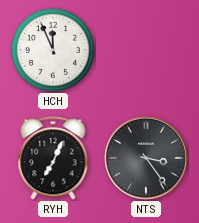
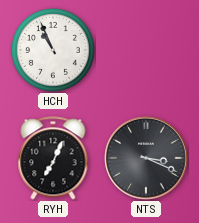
HCH: 11:56 -> 10:56
NTS: 3:24 -> 3:19
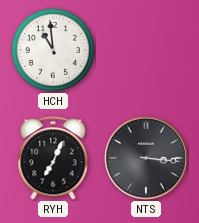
HCH: 10:56 -> 10:59
NTS: 3:19 -> 3:16
